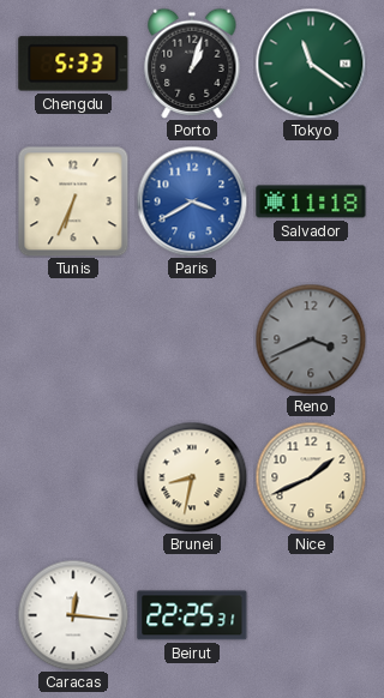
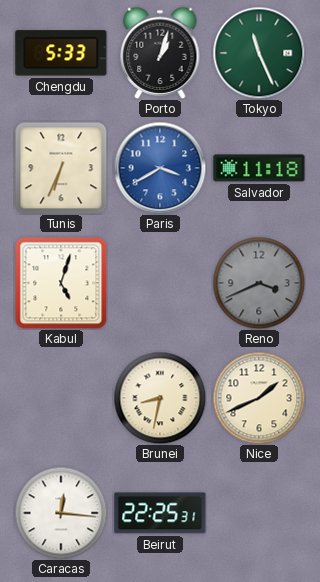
Tokyo: 11:21 -> 11:26
Kabul: none -> 5:03
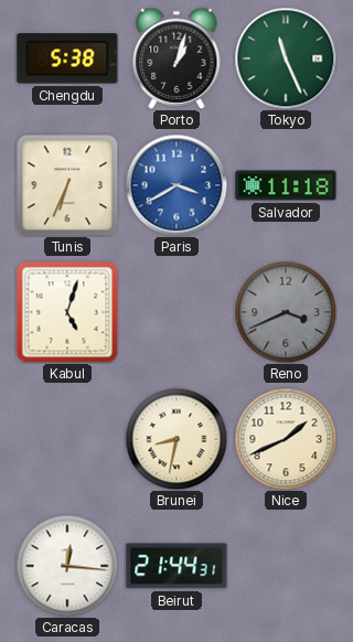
Chengdu: 5:33 -> 5:38
Beirut: 22:25 -> 21:44
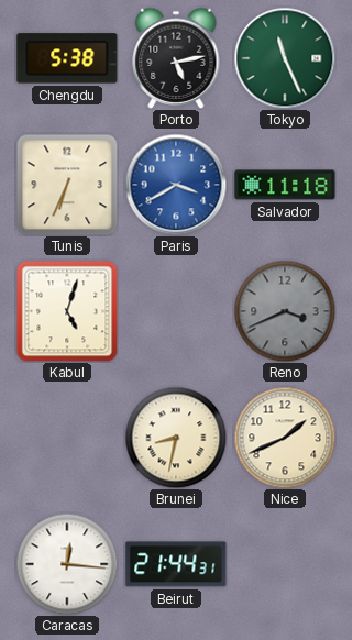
Porto: 1:03 -> 5:13
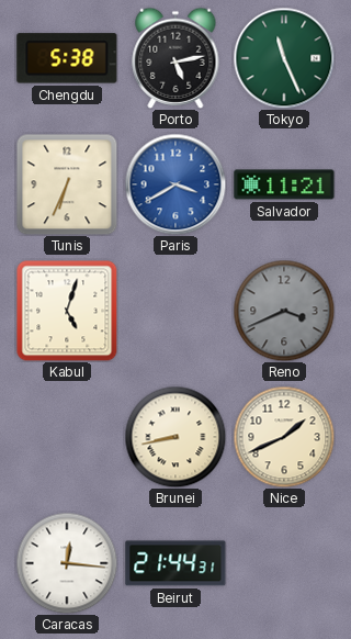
Salvador: 11:18 -> 11:21
Brunei: 8:32 -> 8:43
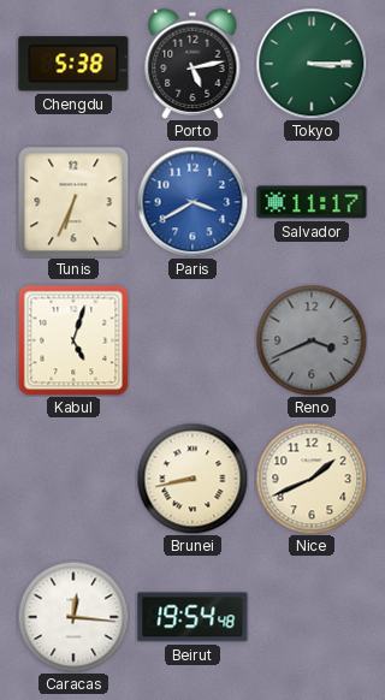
Tokyo: 11:26 -> 3:15
Salvador: 11:21 -> 11:17
Beirut: 21:44 -> 19:54
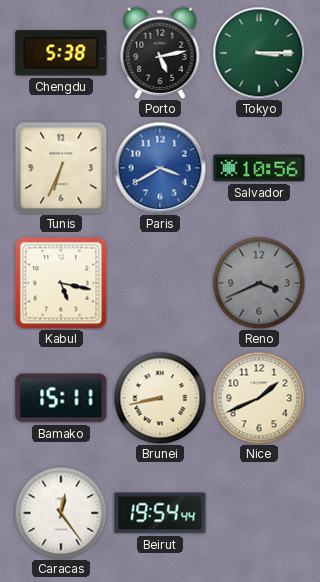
Salvador: 11:17 -> 10:56
Kabul: 5:03 -> 5:17
Bamako: none -> 15:11
Caracas: 12:16 -> 12:24
Beirut: 19:54:48 -> 19:54:44
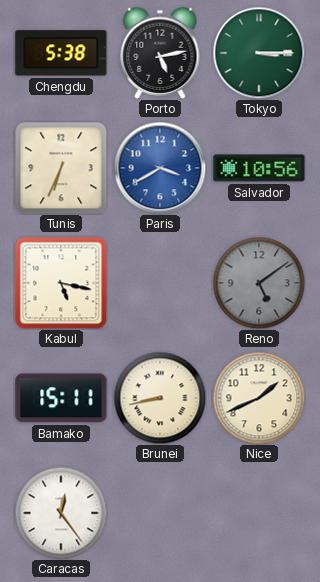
Reno: 3:41 -> 5:09
Beirut: 19:54 -> none
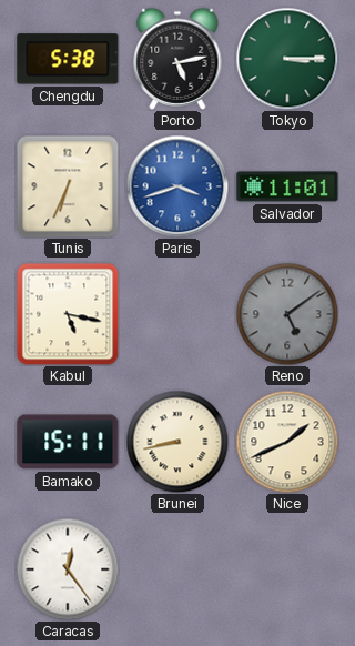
Paris: 3:40 -> 3:42
Salvador: 10:56 -> 11:01
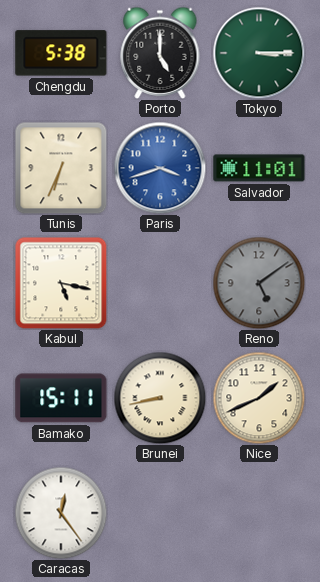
Porto: 5:13 -> 5:00
